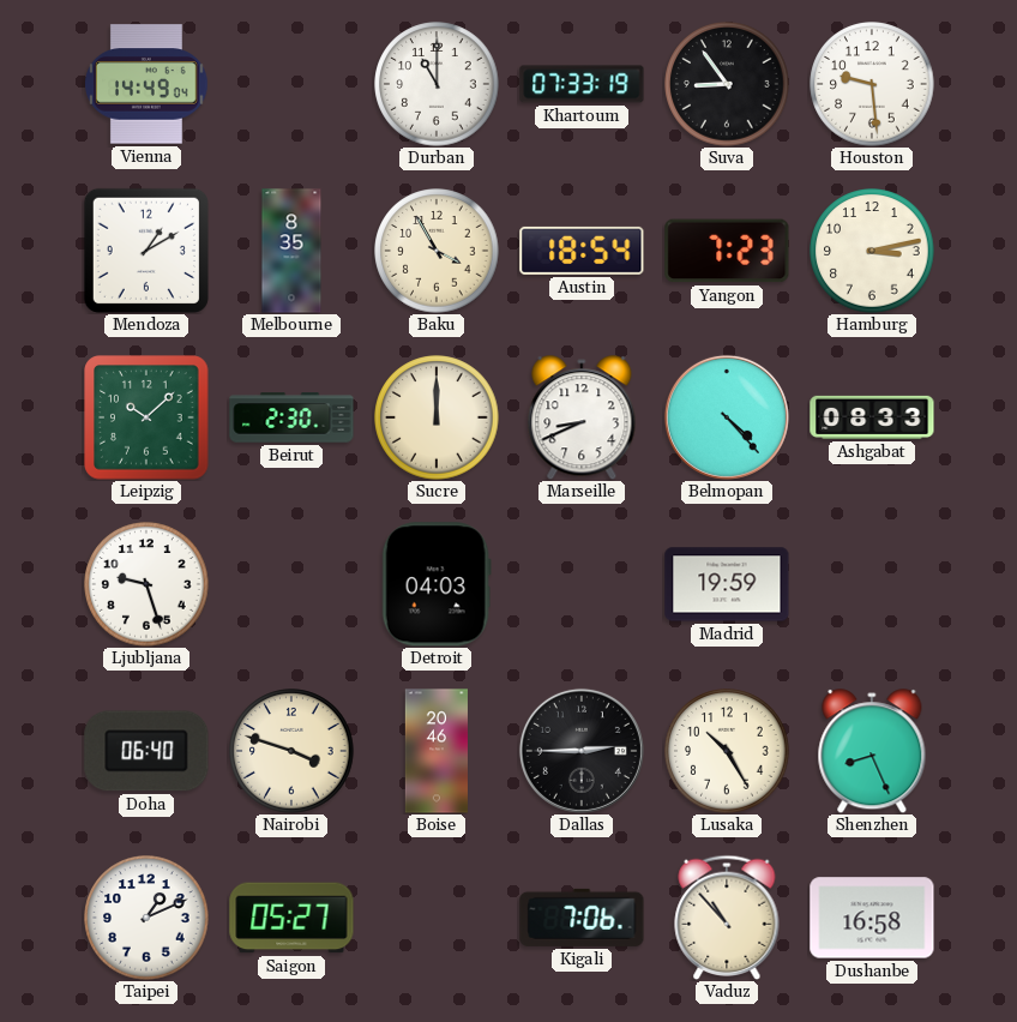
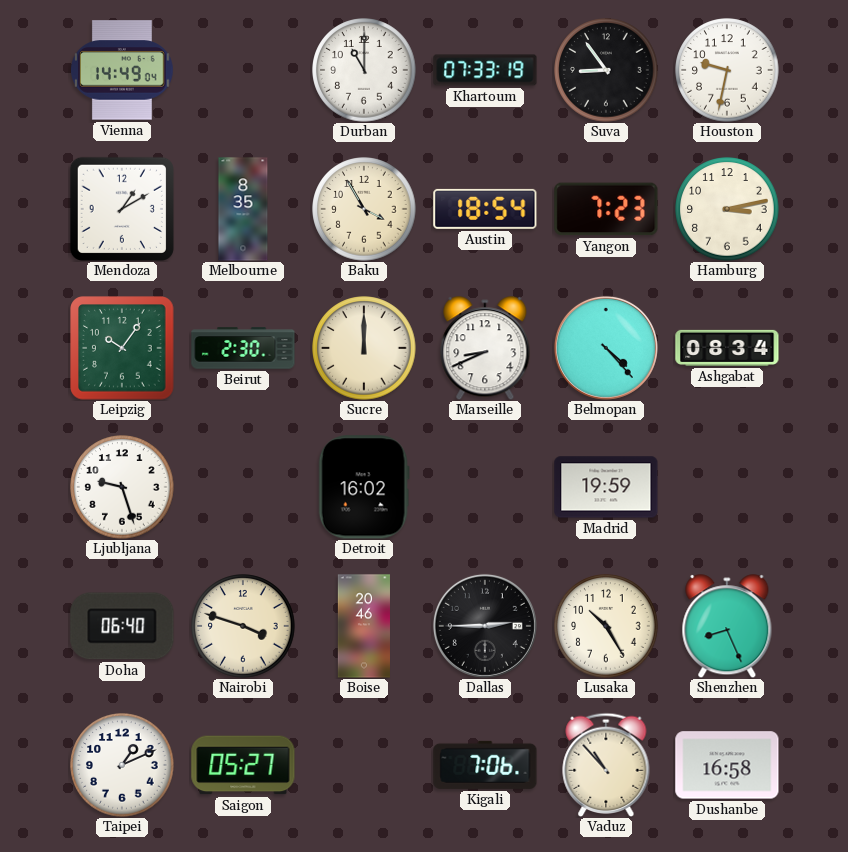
Houston: 9:29 -> 9:32
Leipzig: 10:08 -> 10:06
Ashgabat: 08:33 -> 08:34
Detroit: 04:03 -> 16:02
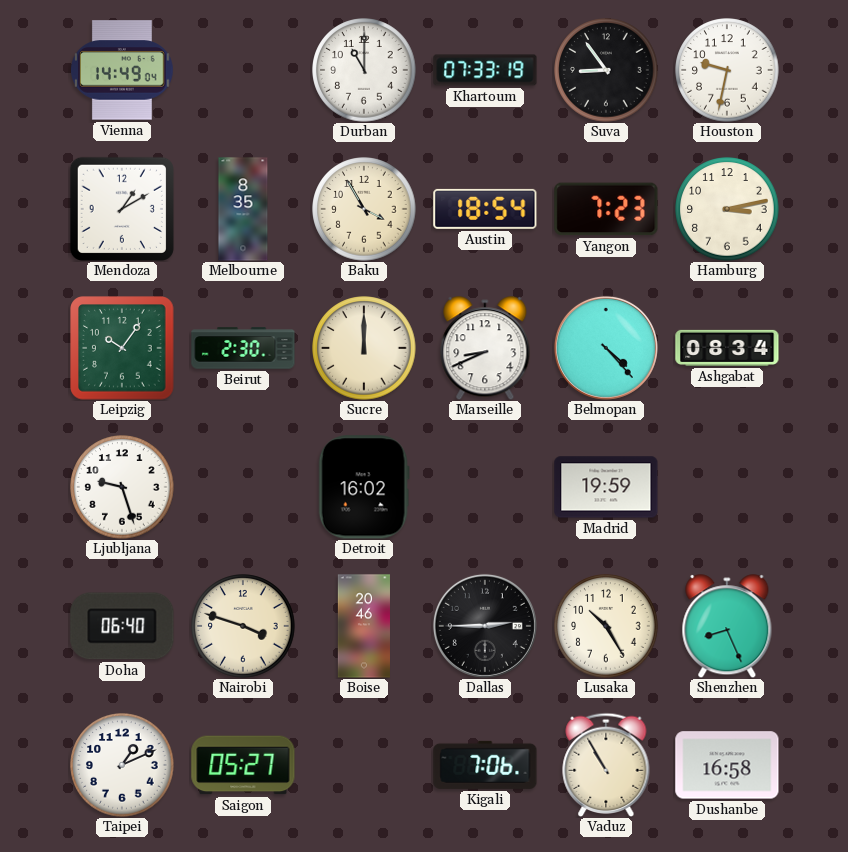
Vaduz: 10:53 -> 10:55
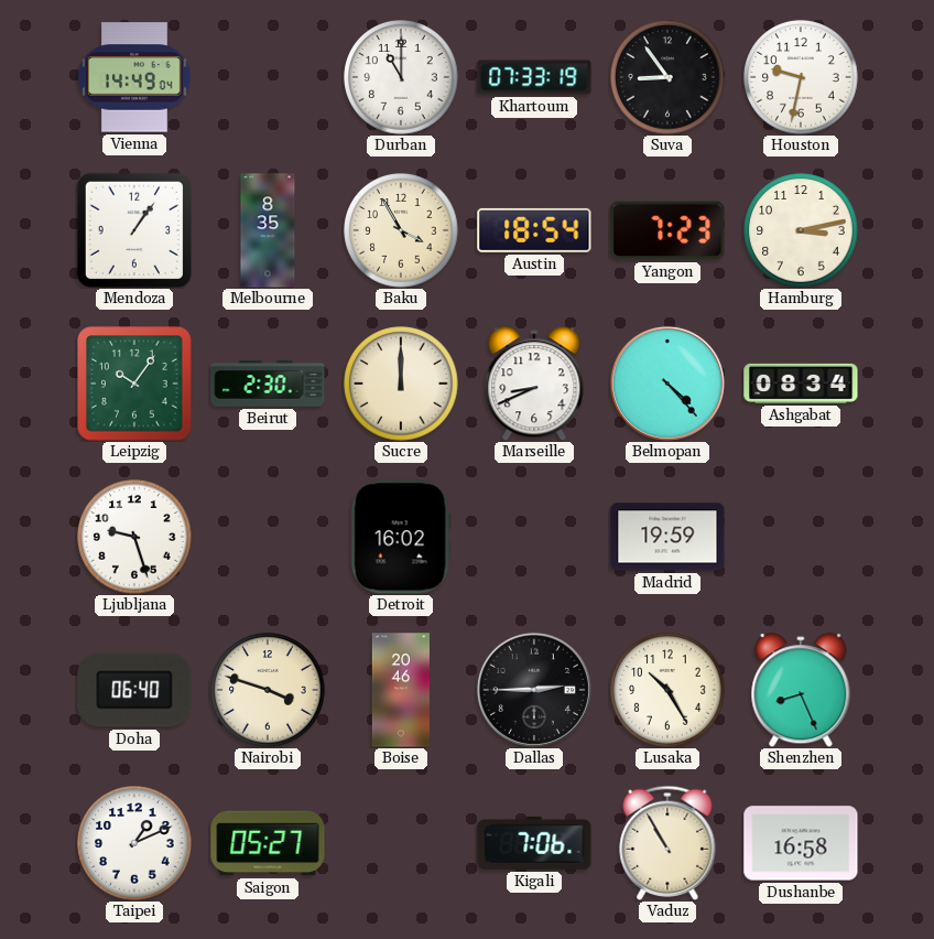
Mendoza: 1:10 -> 1:06
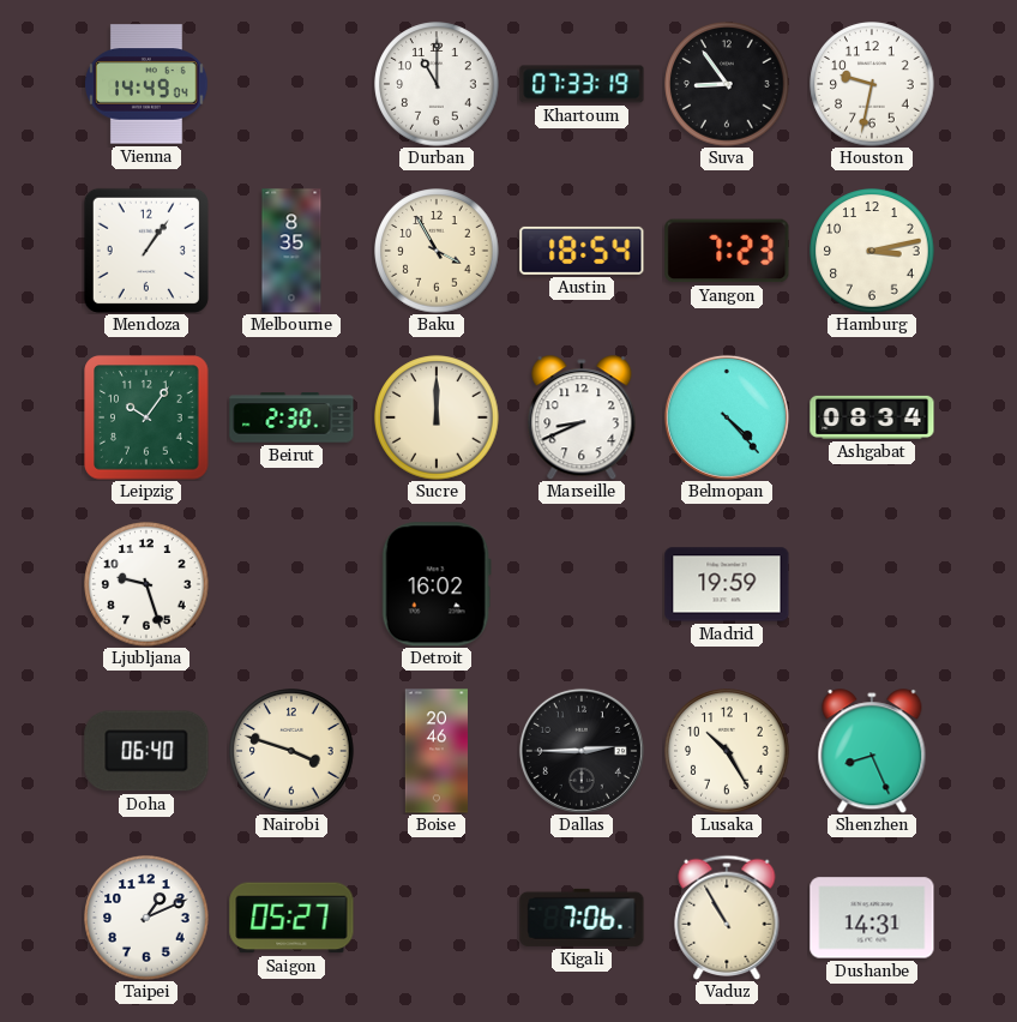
Dushanbe: 16:58 -> 14:31
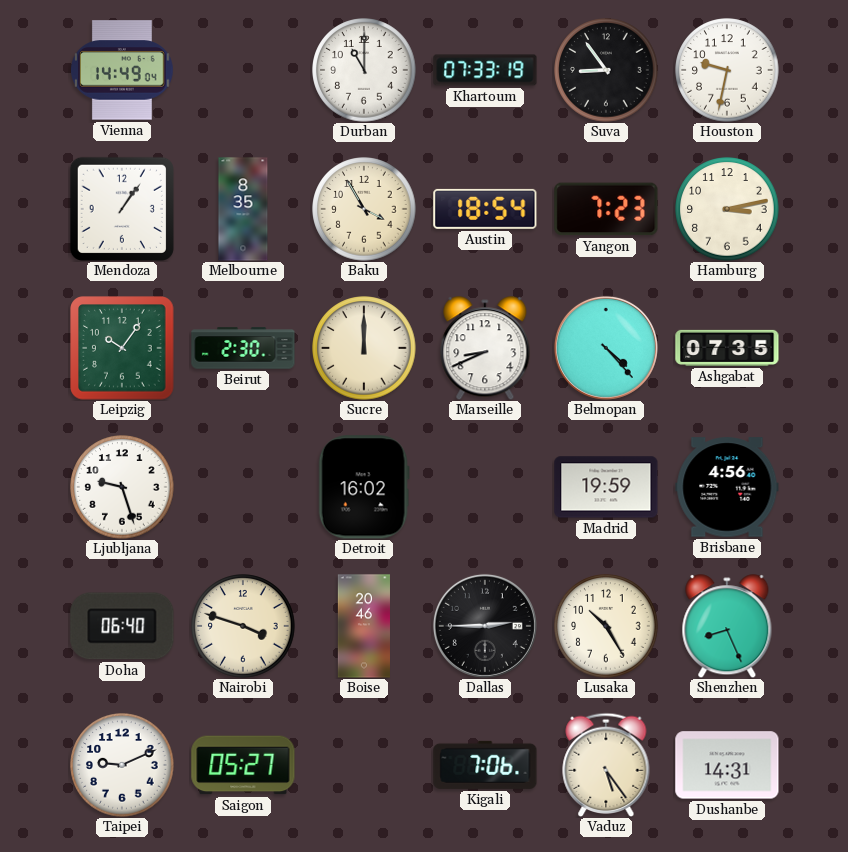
Ashgabat: 08:34 -> 07:35
Brisbane: none -> 4:56
Taipei: 1:11 -> 9:11
Vaduz: 10:55 -> 5:24
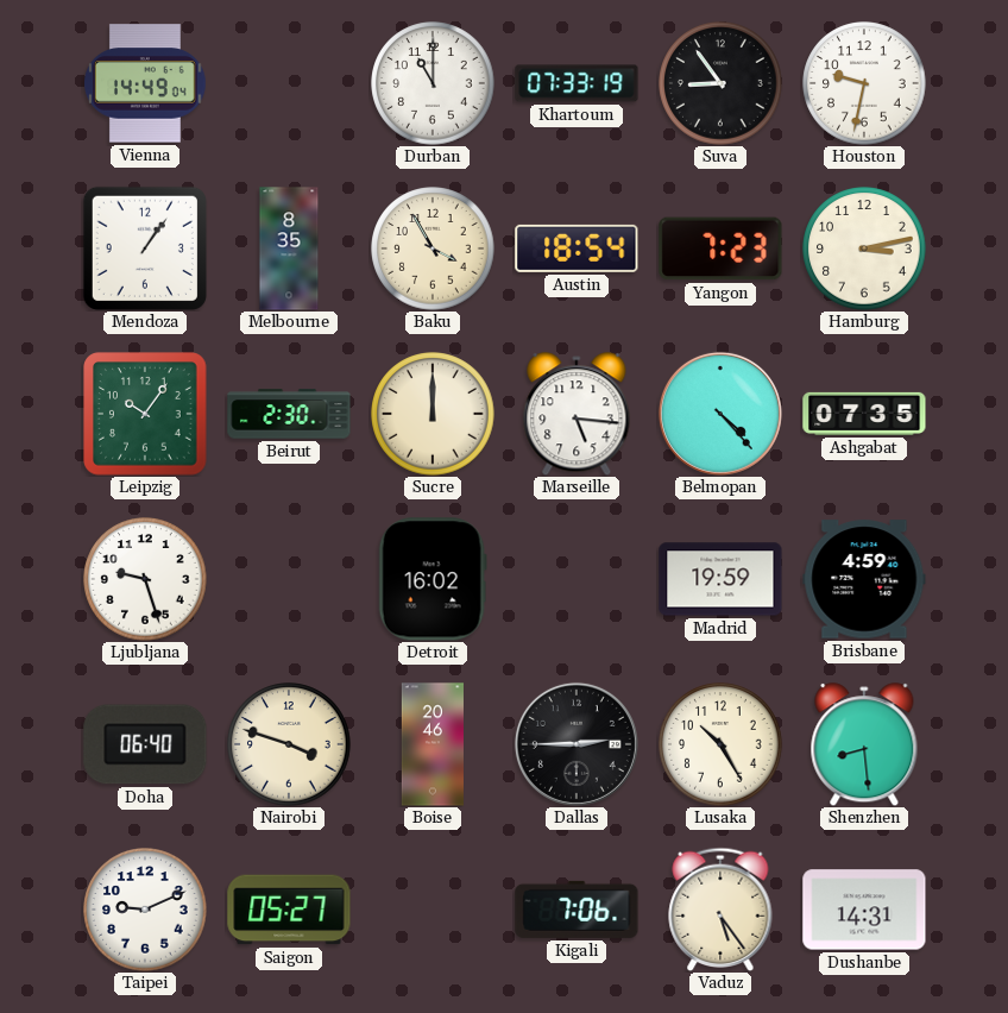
Marseille: 8:41 -> 5:16
Brisbane: 4:56 -> 4:59
Shenzhen: 8:26 -> 8:29
